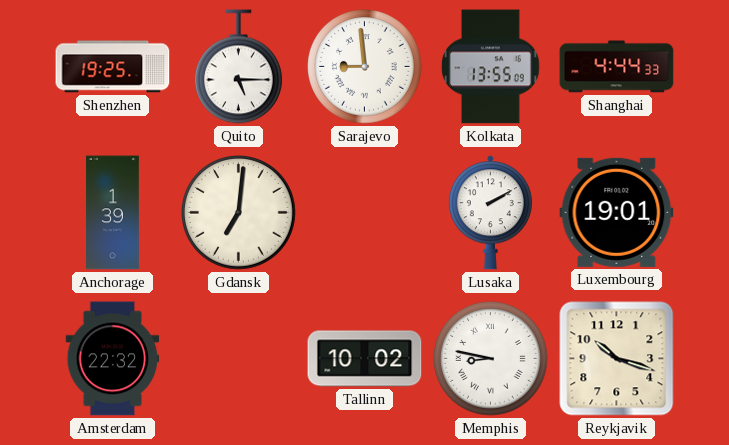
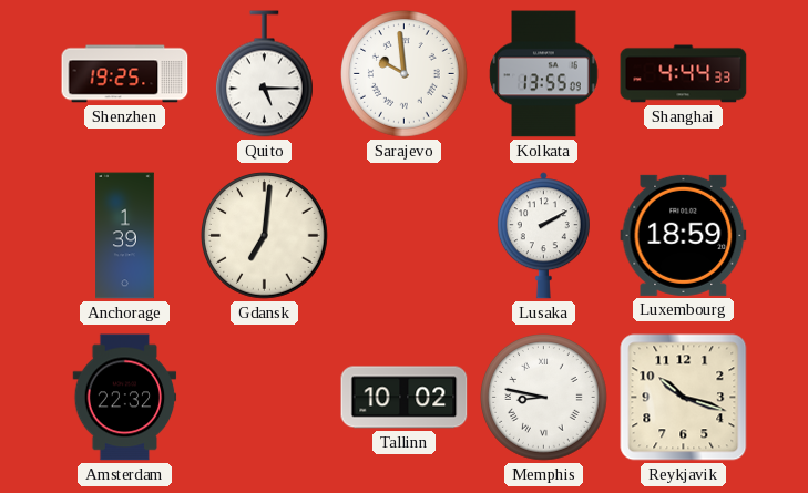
Sarajevo: 8:59 -> 9:59
Luxembourg: 19:01 -> 18:59
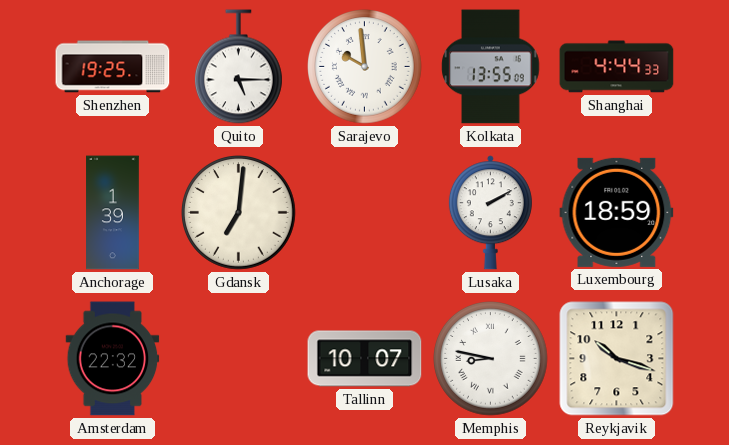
Tallinn: 10:02 -> 10:07
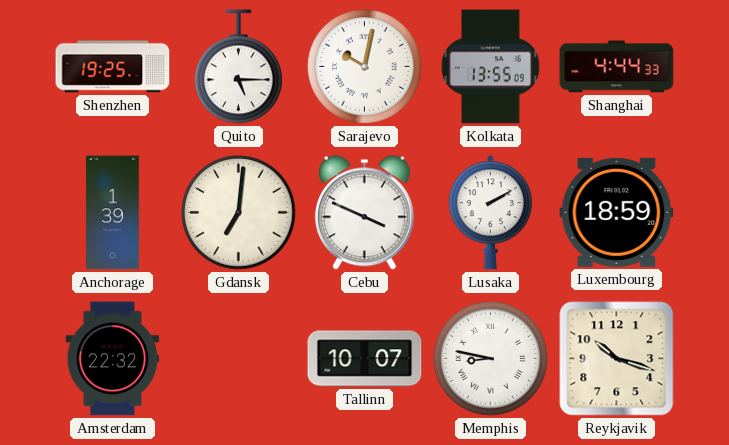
Sarajevo: 9:59 -> 10:02
Cebu: none -> 3:49
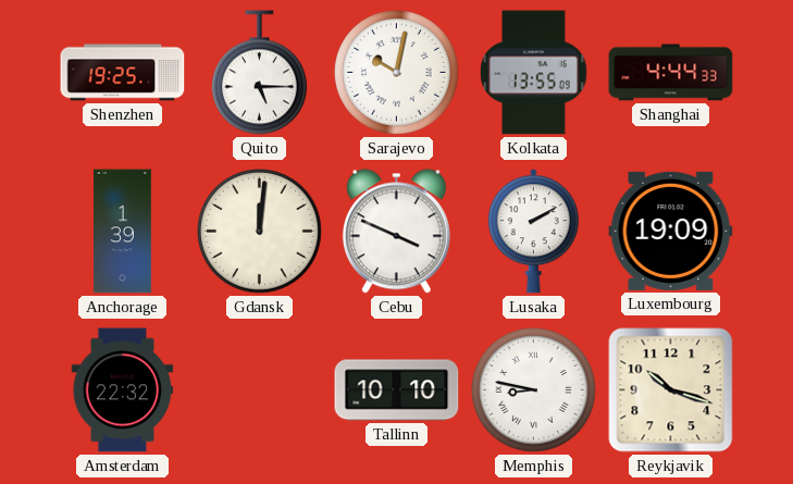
Gdansk: 7:01 -> 12:01
Luxembourg: 18:59 -> 19:09
Tallinn: 10:07 -> 10:10
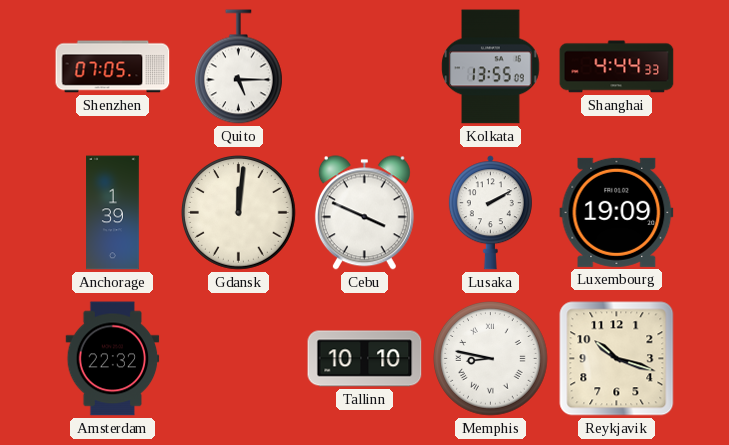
Shenzhen: 19:25 -> 07:05
Sarajevo: 10:02 -> none
